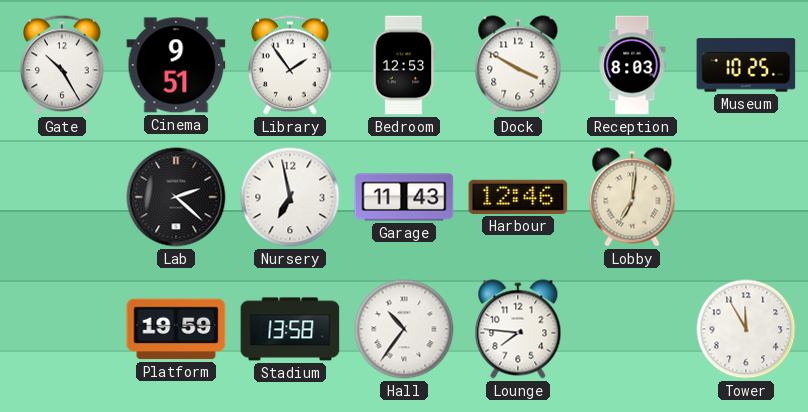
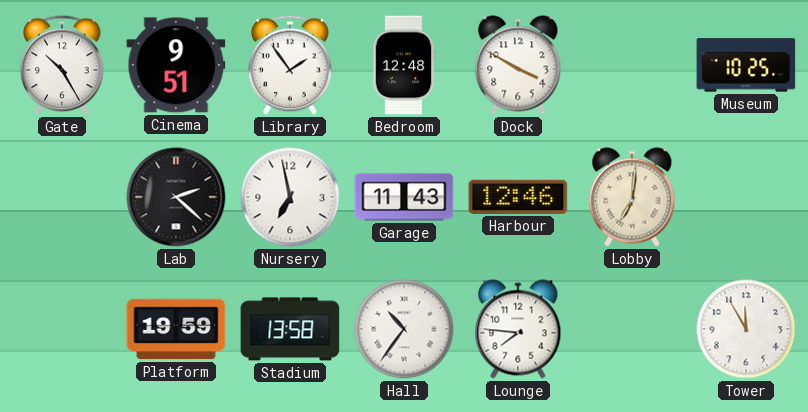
Bedroom: 12:53 -> 12:48
Reception: 8:03 -> none
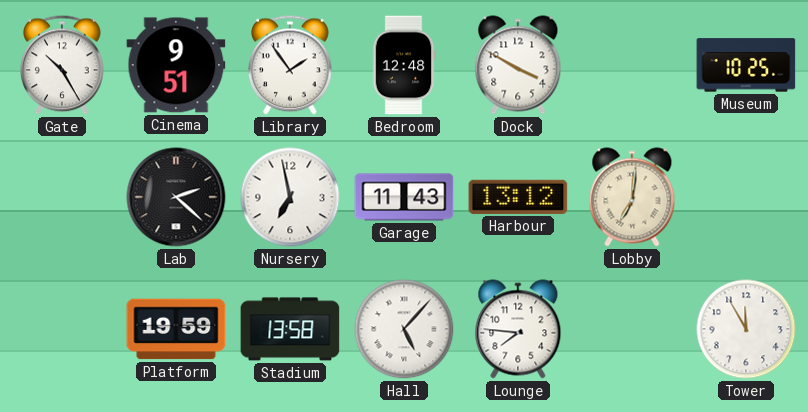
Harbour: 12:46 -> 13:12
Hall: 10:36 -> 5:07
